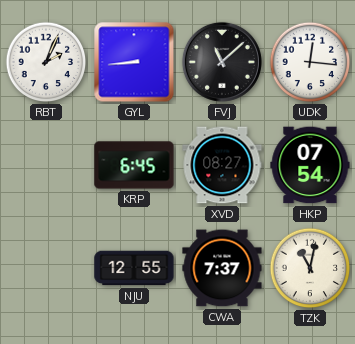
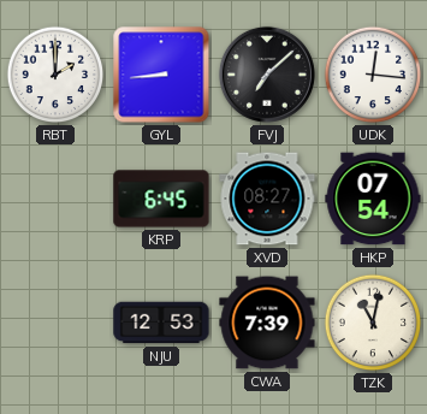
RBT: 2:04 -> 2:00
FVJ: 11:08 -> 7:08
NJU: 12:55 -> 12:53
CWA: 7:37 -> 7:39
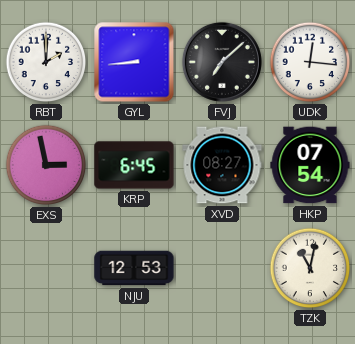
EXS: none -> 2:58
CWA: 7:39 -> none
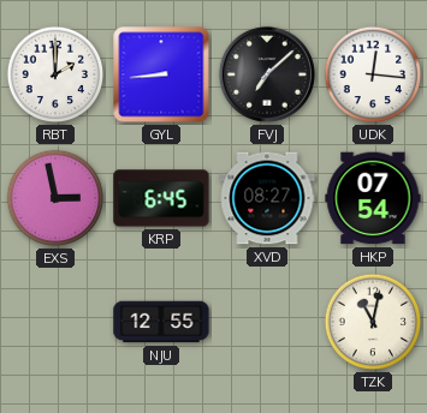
NJU: 12:53 -> 12:55
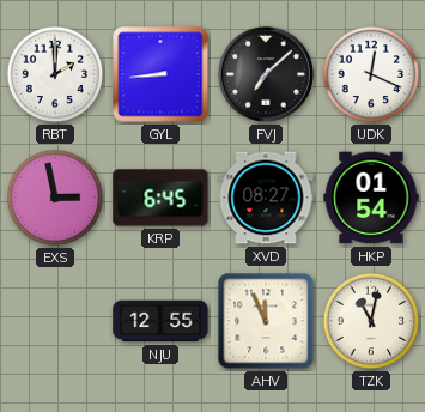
UDK: 12:16 -> 12:19
HKP: 07:54 -> 01:54
AHV: none -> 11:56
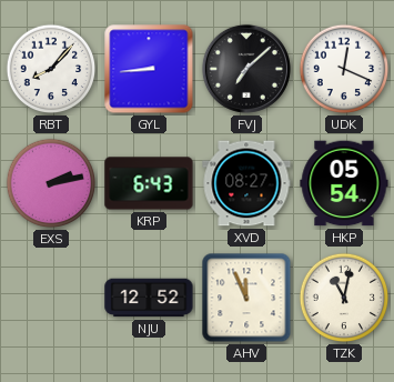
RBT: 2:00 -> 8:07
EXS: 2:58 -> 2:13
KRP: 6:45 -> 6:43
HKP: 01:54 -> 05:54
NJU: 12:55 -> 12:52
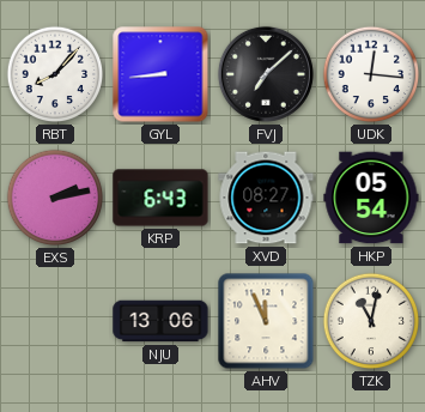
UDK: 12:19 -> 12:16
NJU: 12:52 -> 13:06
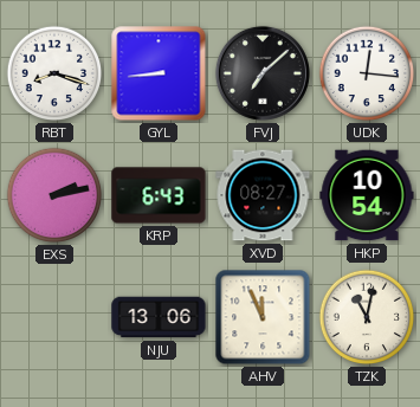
RBT: 8:07 -> 8:18
HKP: 05:54 -> 10:54
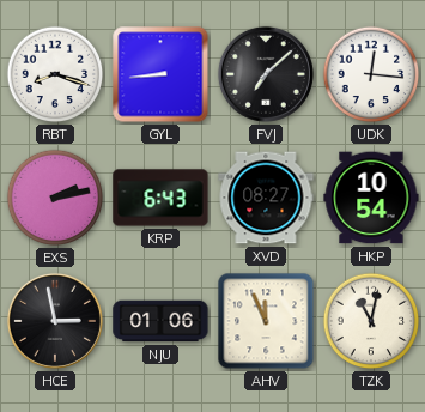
HCE: none -> 2:58
NJU: 13:06 -> 01:06
